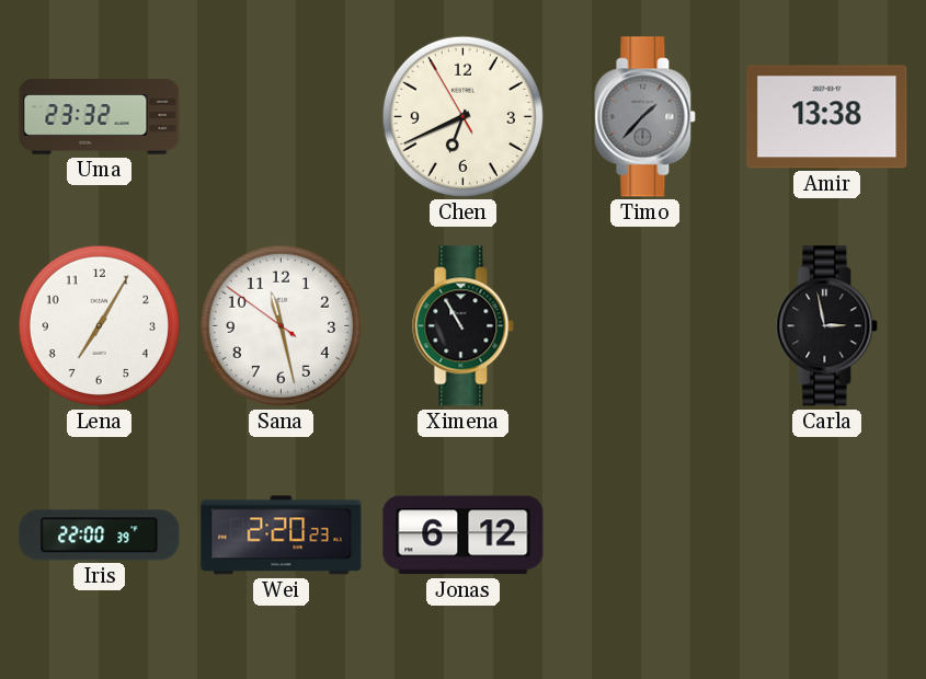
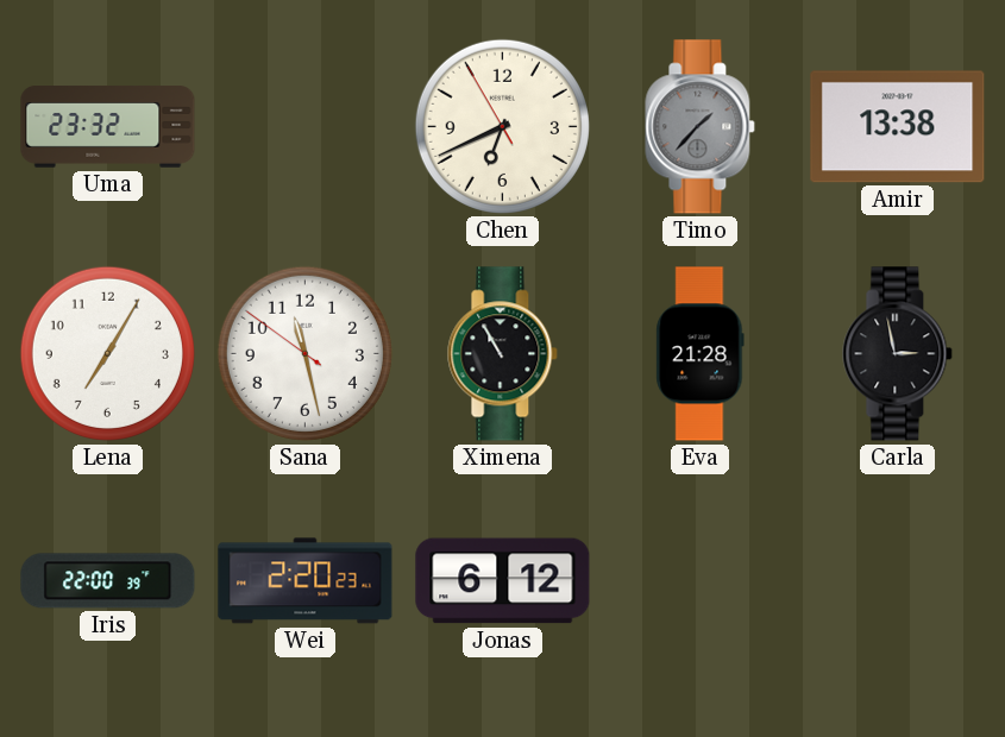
Eva: none -> 21:28
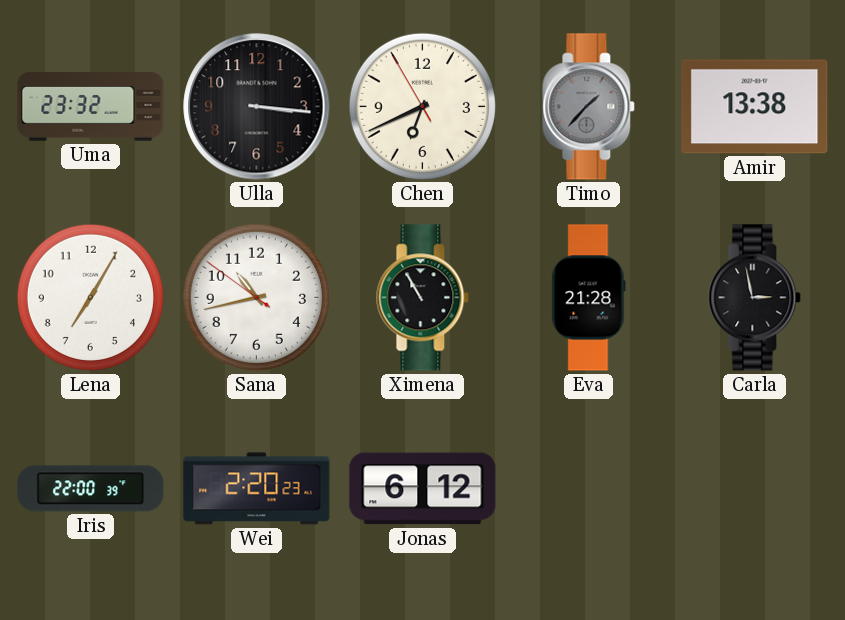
Ulla: none -> 3:16
Sana: 11:27 -> 10:42
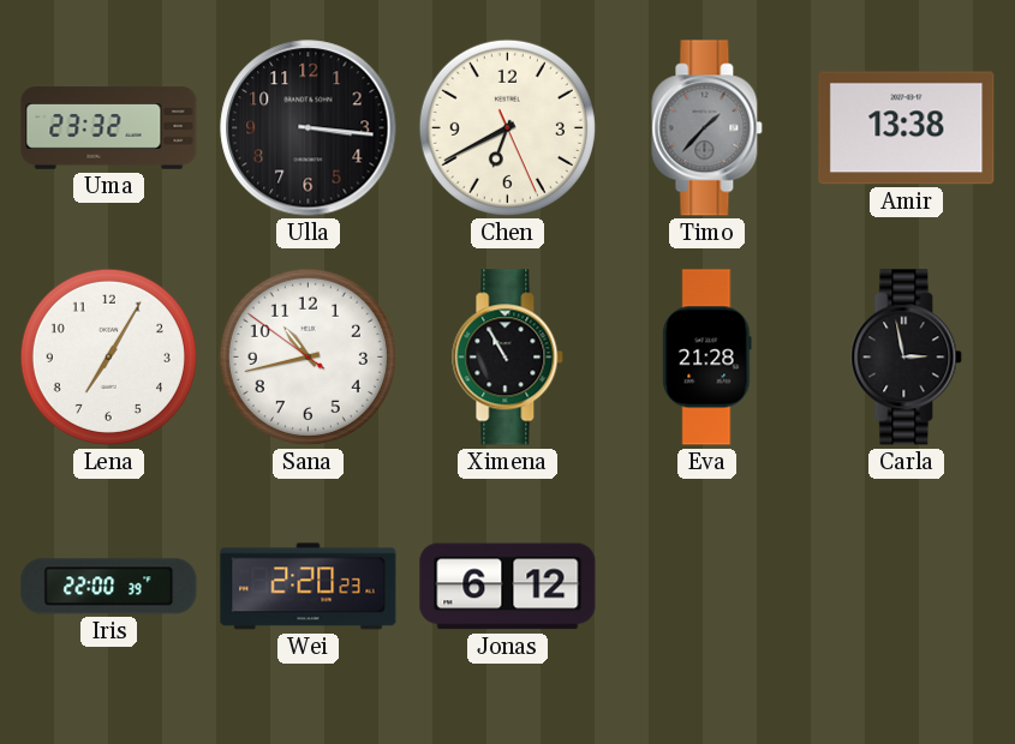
Chen: 6:40:55 -> 6:40:26
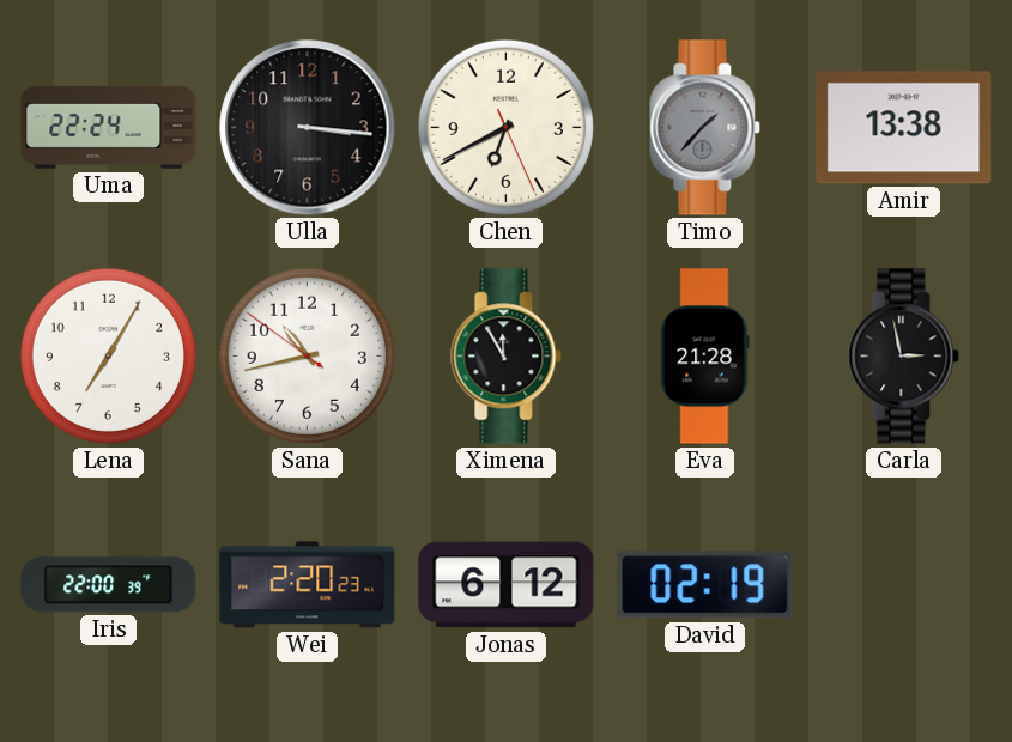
Uma: 23:32 -> 22:24
Ximena: 10:55 -> 11:55
David: none -> 02:19
